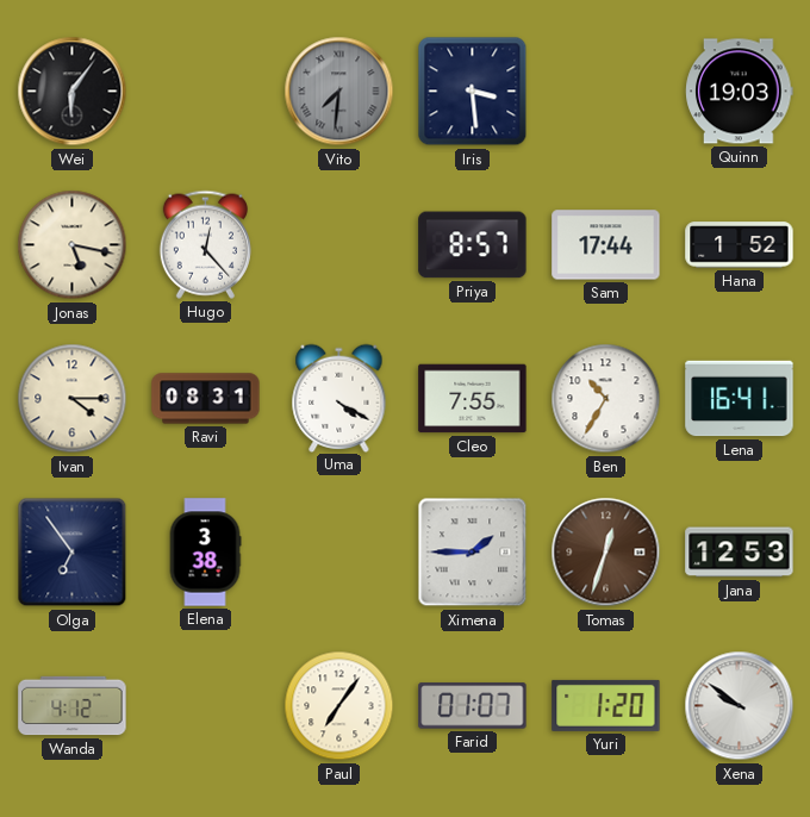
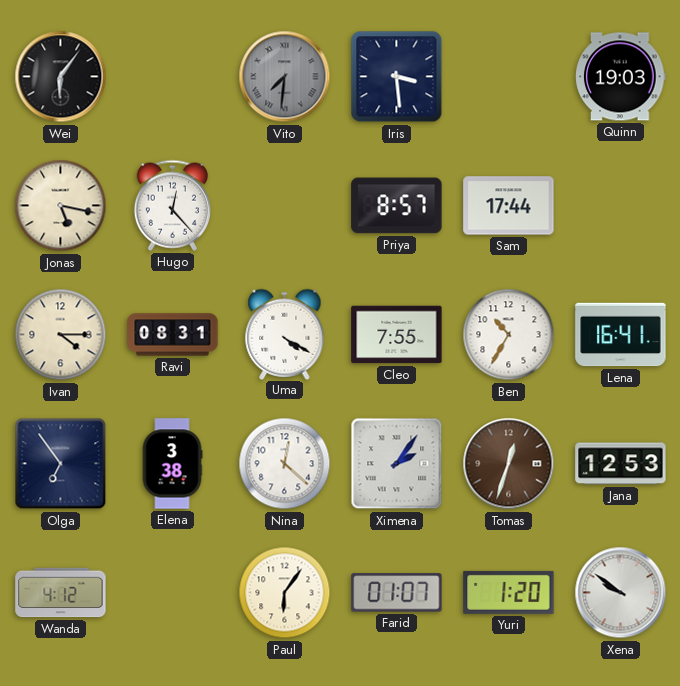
Hana: 1:52 -> none
Nina: none -> 12:22
Ximena: 1:45 -> 2:06
Paul: 7:06 -> 6:06
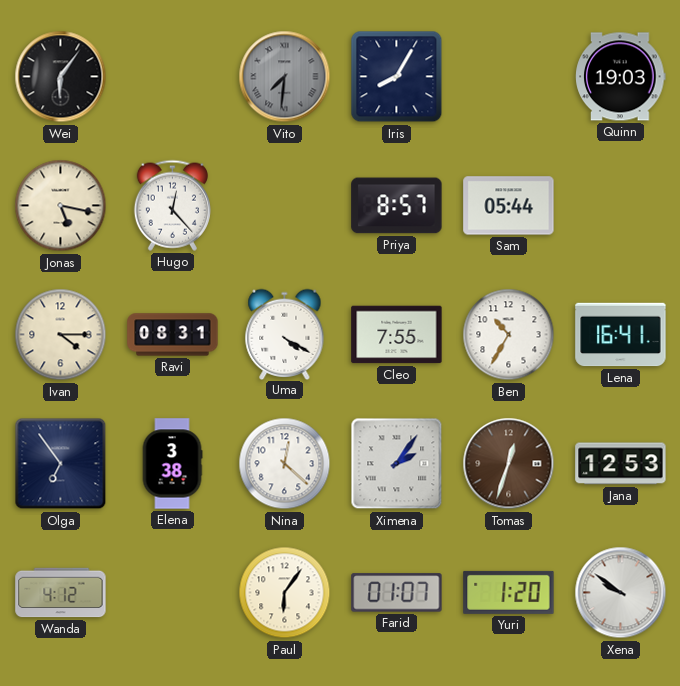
Iris: 3:29 -> 8:05
Sam: 17:44 -> 05:44
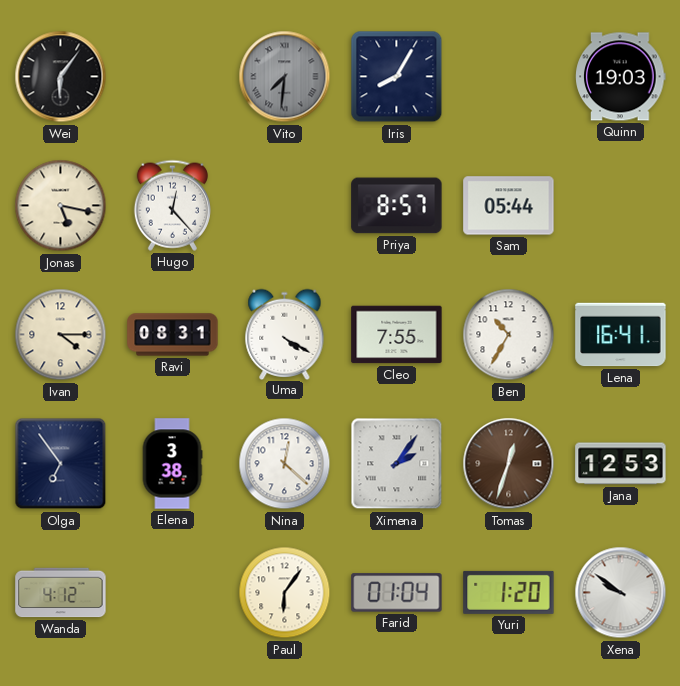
Farid: 01:07 -> 01:04
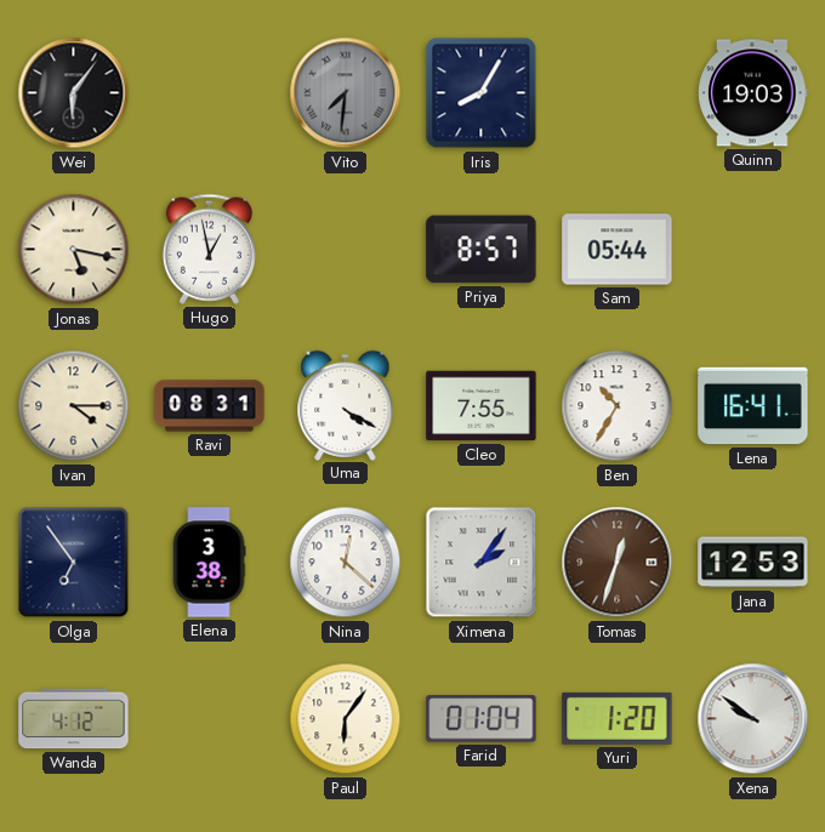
Hugo: 12:23 -> 12:58
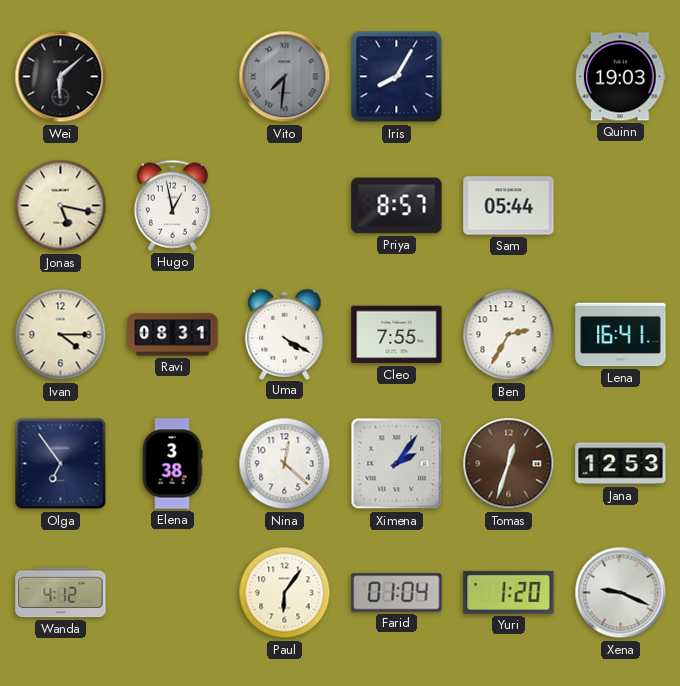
Wei: 6:06 -> 6:08
Ben: 10:35 -> 2:35
Xena: 9:51 -> 9:19
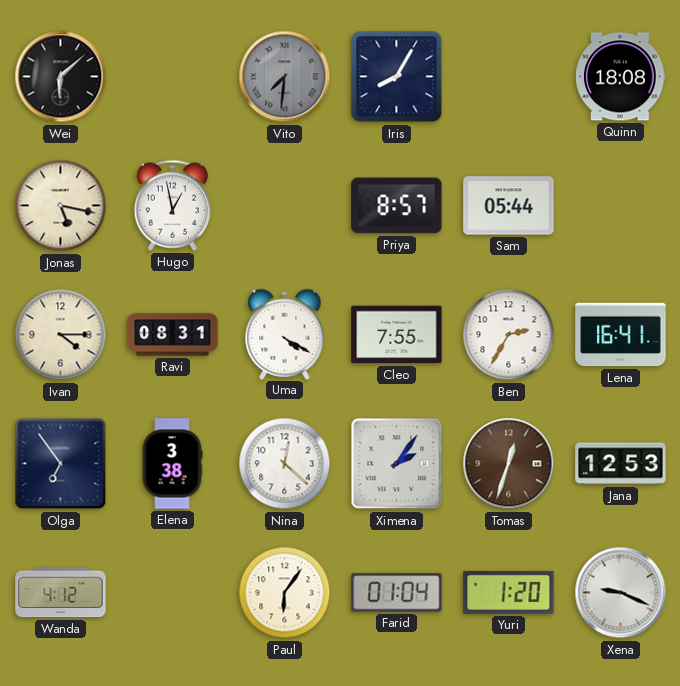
Quinn: 19:03 -> 18:08
